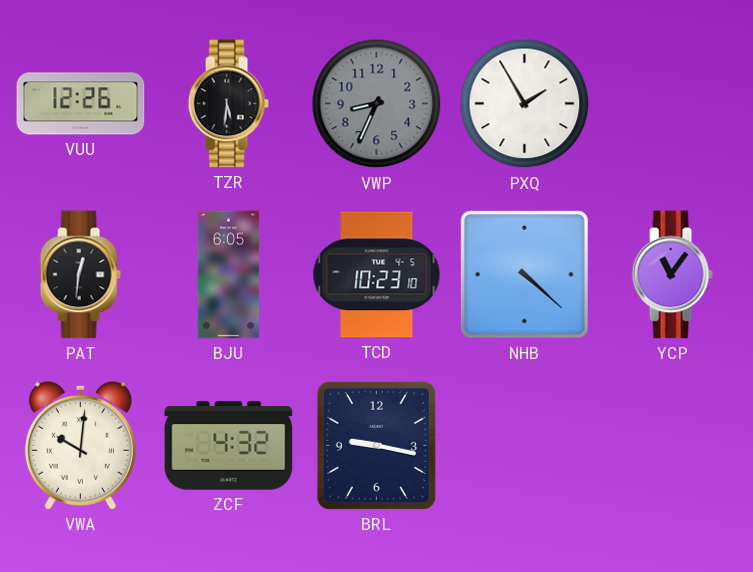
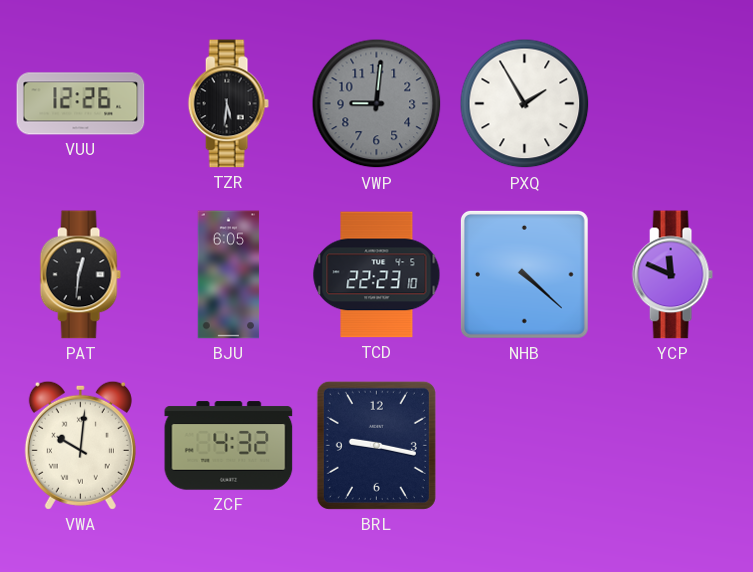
VWP: 8:34 -> 9:01
TCD: 10:23 -> 22:23
YCP: 11:06 -> 11:49
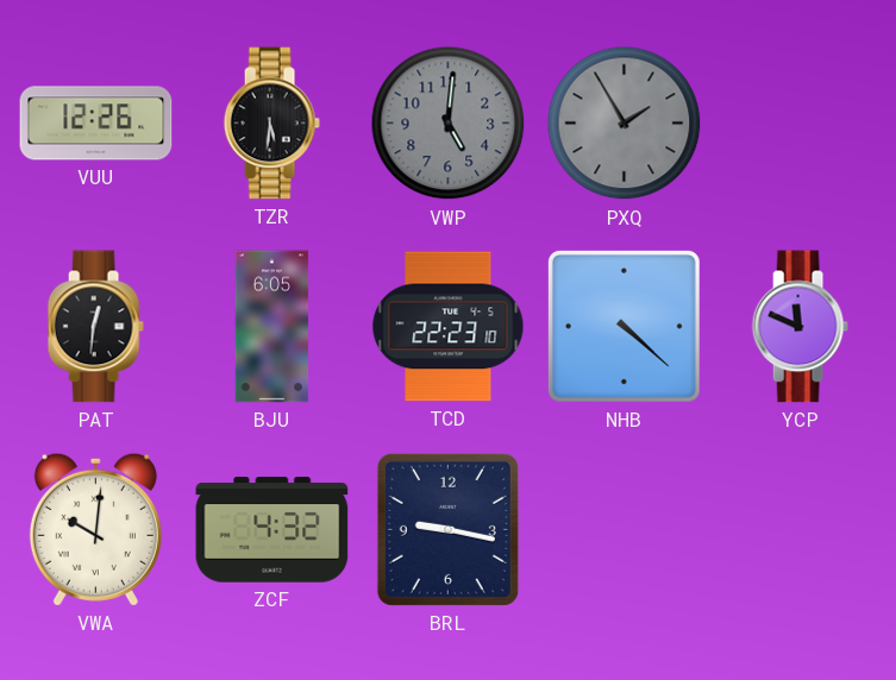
VWP: 9:01 -> 5:01
PXQ dial: white -> grey
